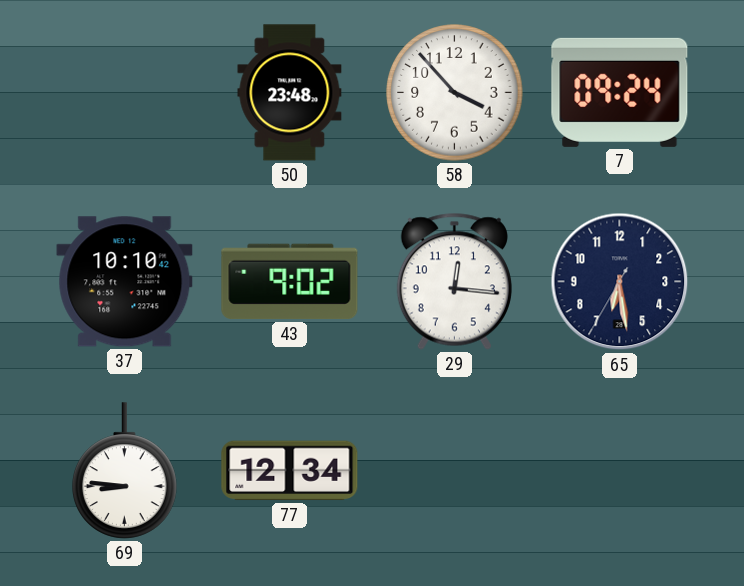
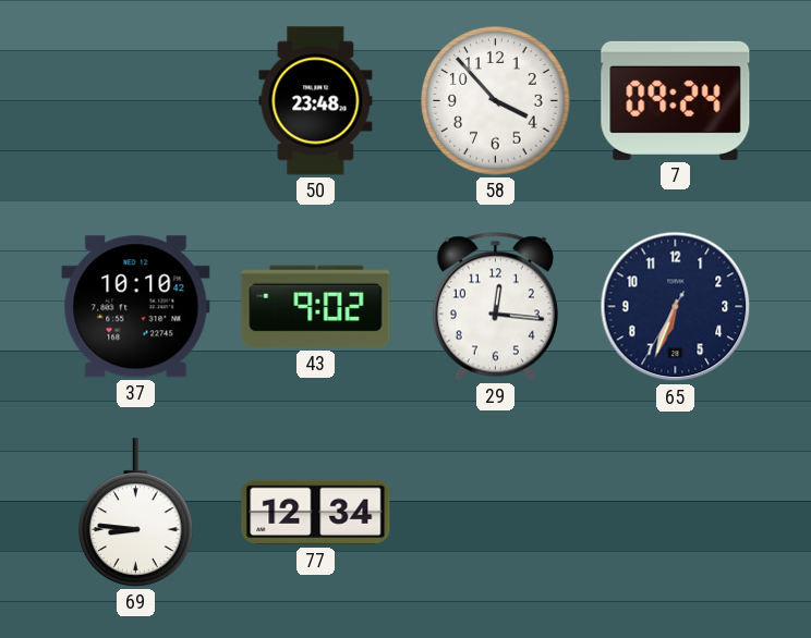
65: 6:28 -> 6:33
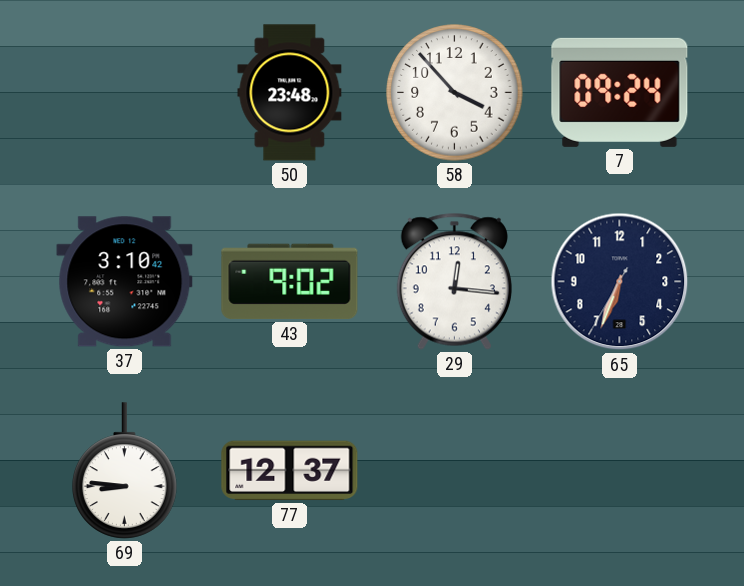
37: 10:10 -> 3:10
77: 12:34 -> 12:37
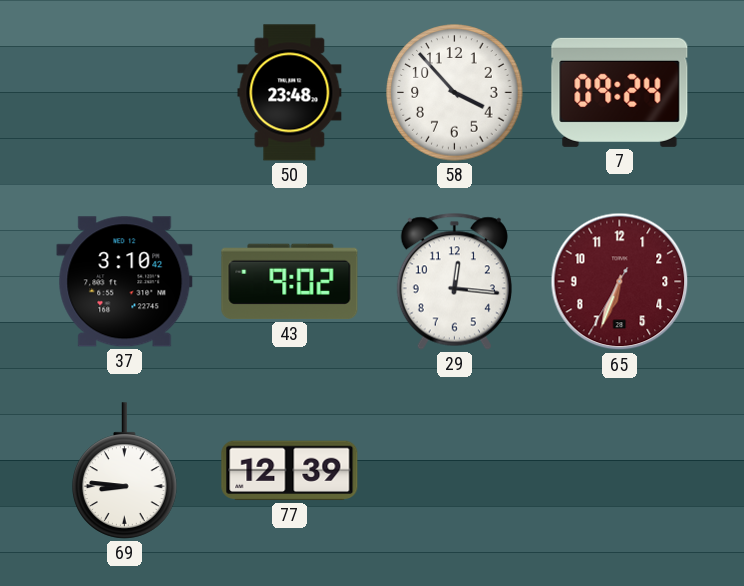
65 dial: navy -> burgundy
77: 12:37 -> 12:39
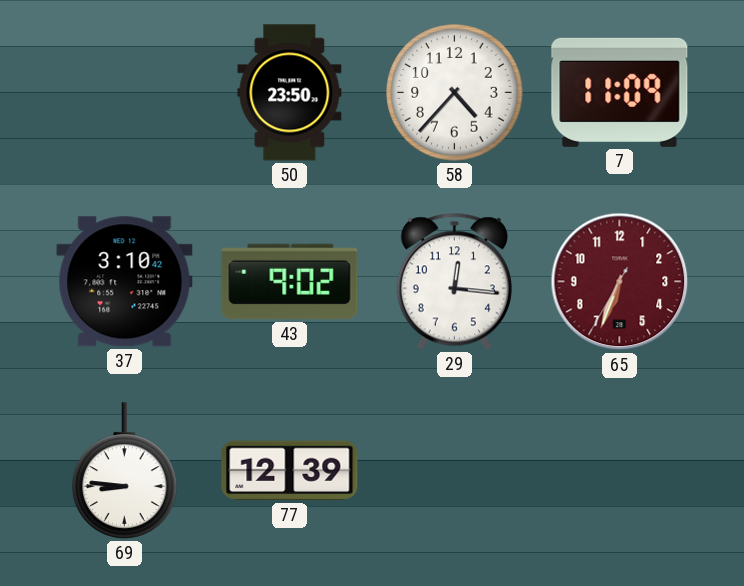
50: 23:48 -> 23:50
58: 3:53 -> 4:37
7: 09:24 -> 11:09
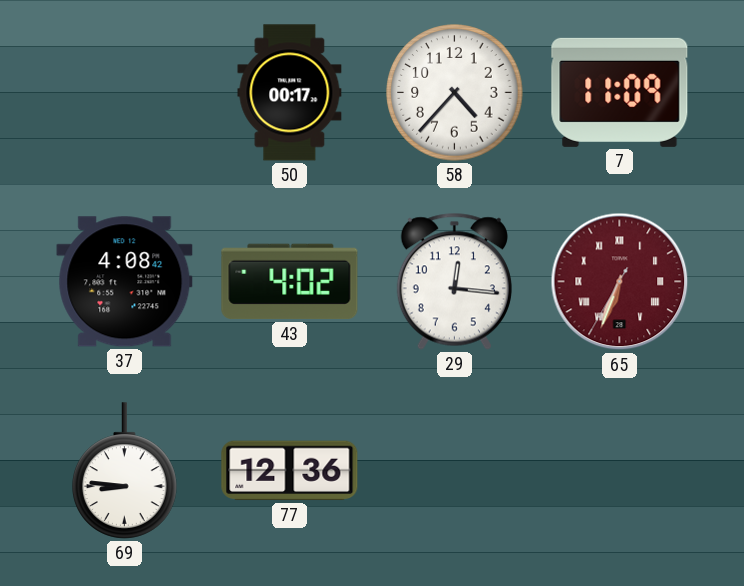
50: 23:50 -> 00:17
37: 3:10 -> 4:08
43: 9:02 -> 4:02
65 numerals: Arabic -> Roman
77: 12:39 -> 12:36
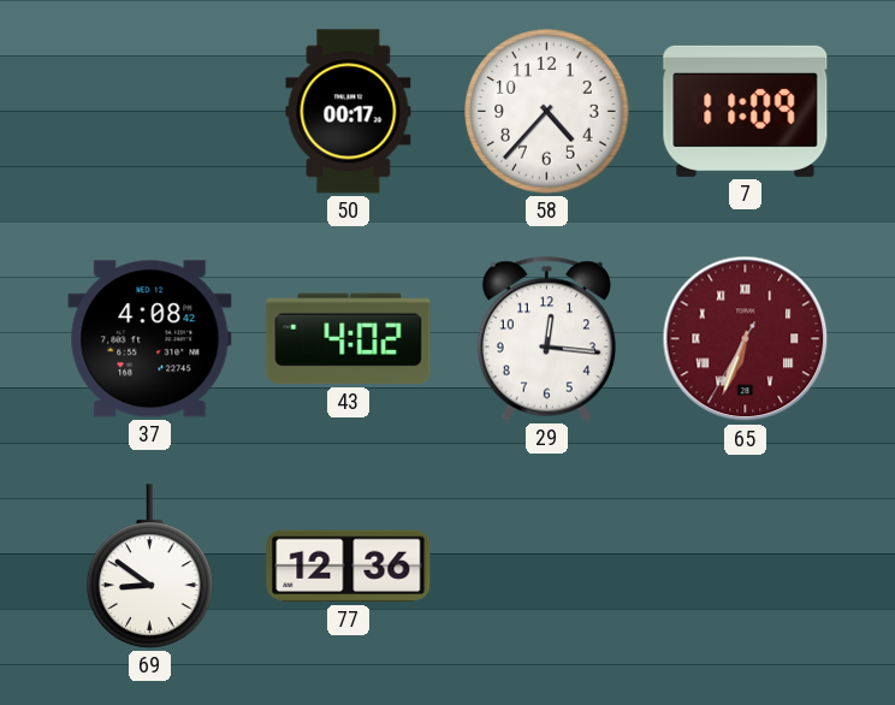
69: 8:46 -> 8:51
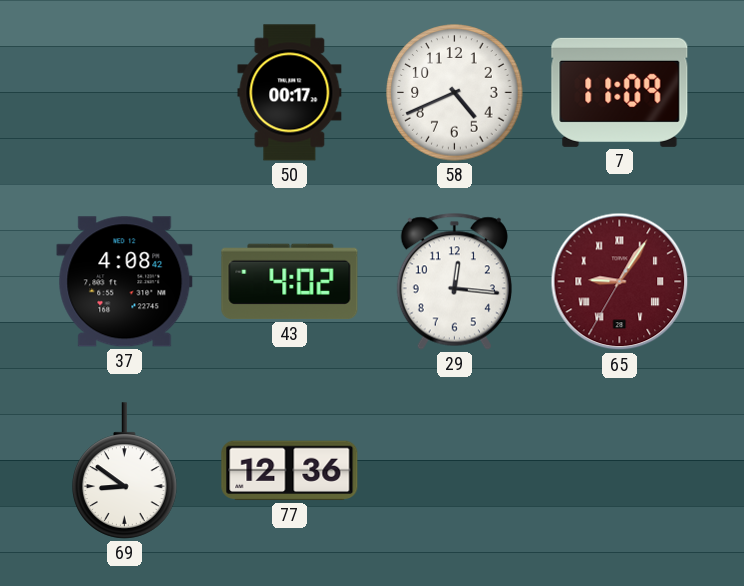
58: 4:37 -> 4:41
65: 6:33 -> 9:05
